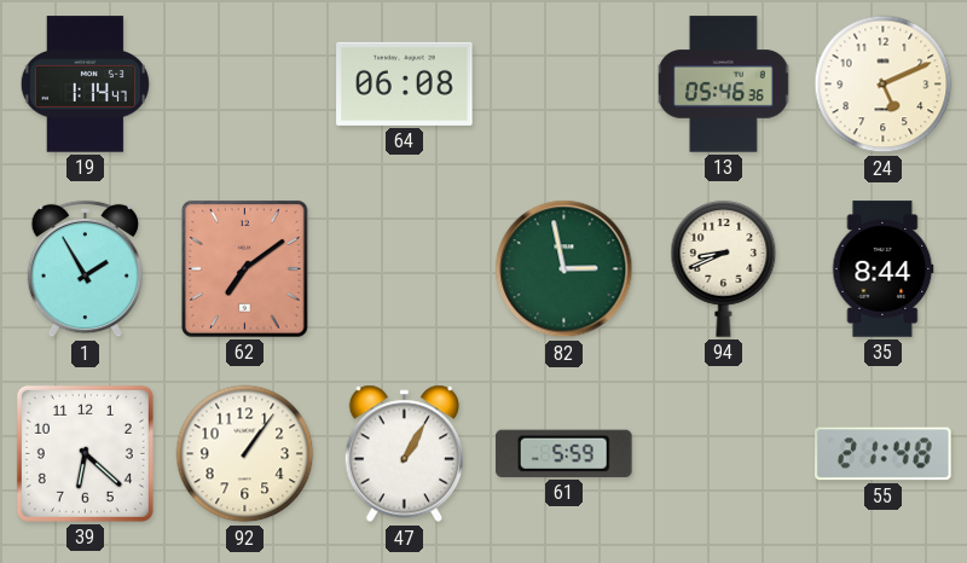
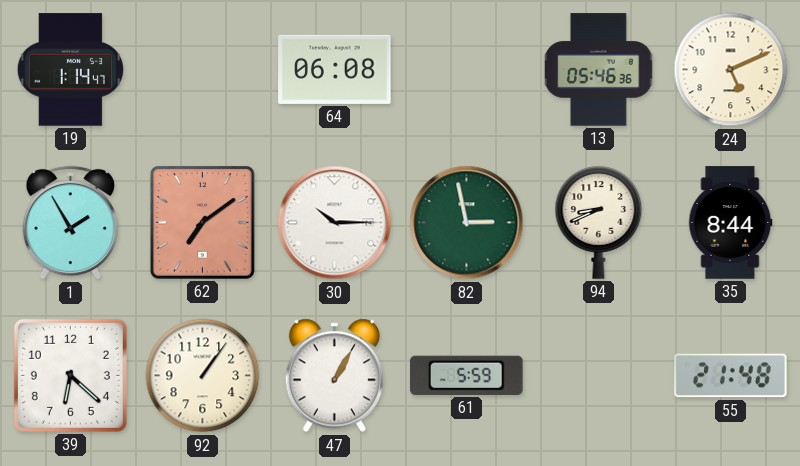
30: none -> 10:15
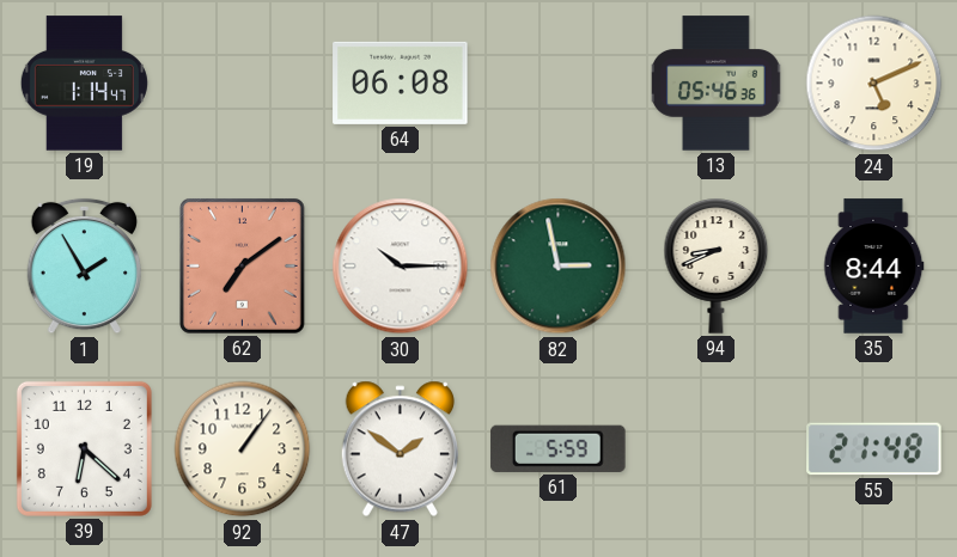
47: 1:05 -> 1:51
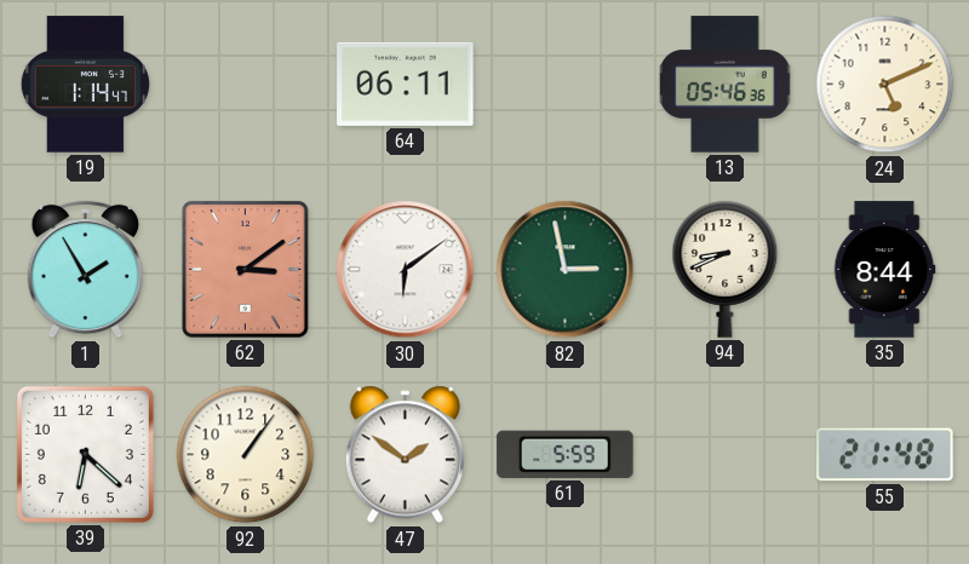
64: 06:08 -> 06:11
62: 7:09 -> 3:09
30: 10:15 -> 6:09
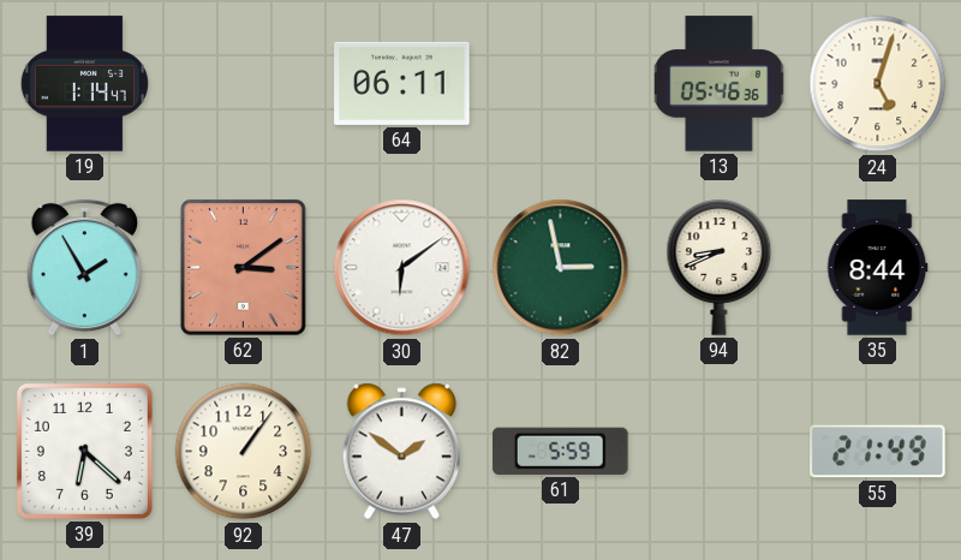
24: 5:11 -> 5:03
55: 21:48 -> 21:49
